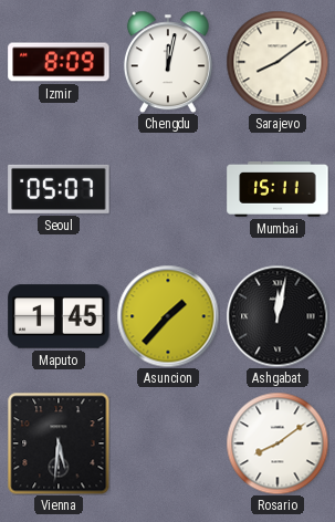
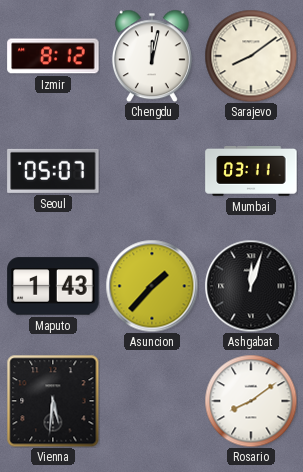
Izmir: 8:09 -> 8:12
Mumbai: 15:11 -> 03:11
Maputo: 1:45 -> 1:43
Ashgabat: 12:02 -> 12:03
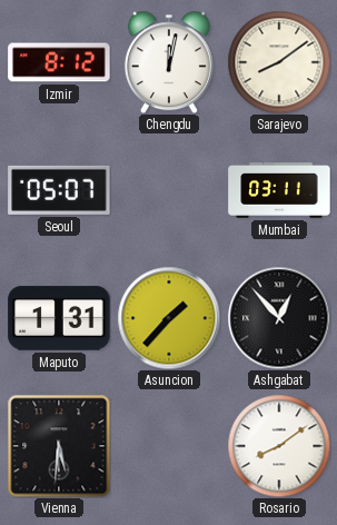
Maputo: 1:43 -> 1:31
Ashgabat: 12:03 -> 12:53
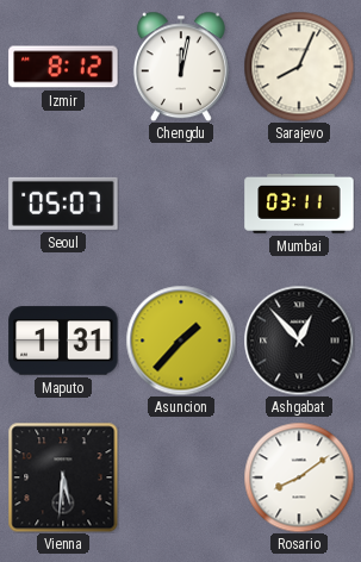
Sarajevo: 8:09 -> 8:04
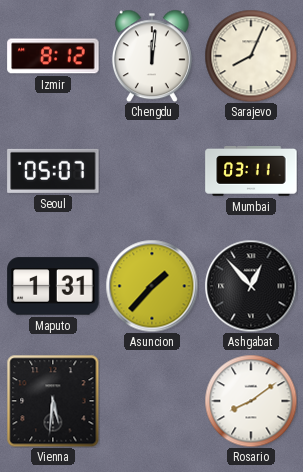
Chengdu: 12:02 -> 12:01
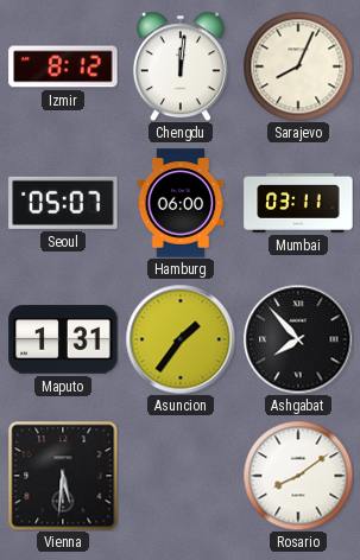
Hamburg: none -> 06:00
Asuncion: 1:37 -> 1:36
Ashgabat: 12:53 -> 7:53
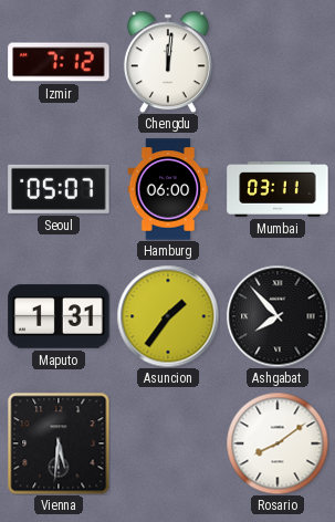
Izmir: 8:12 -> 7:12
Sarajevo: 8:04 -> none
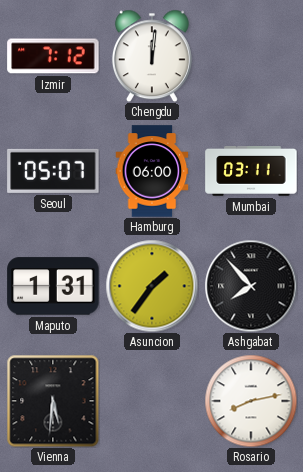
Rosario: 8:09 -> 8:13
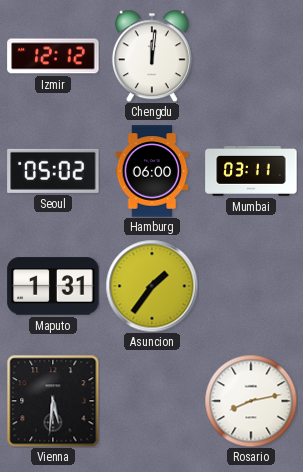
Izmir: 7:12 -> 12:12
Seoul: 05:07 -> 05:02
Ashgabat: 7:53 -> none
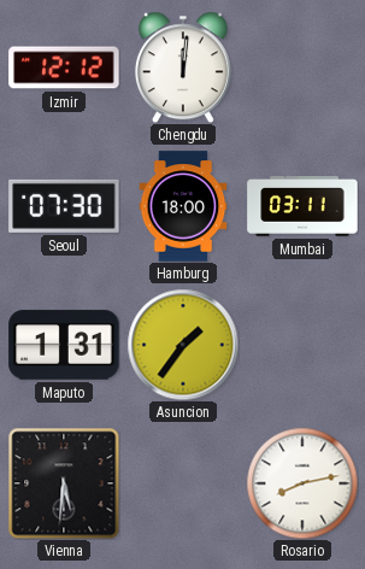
Seoul: 05:02 -> 07:30
Hamburg: 06:00 -> 18:00
